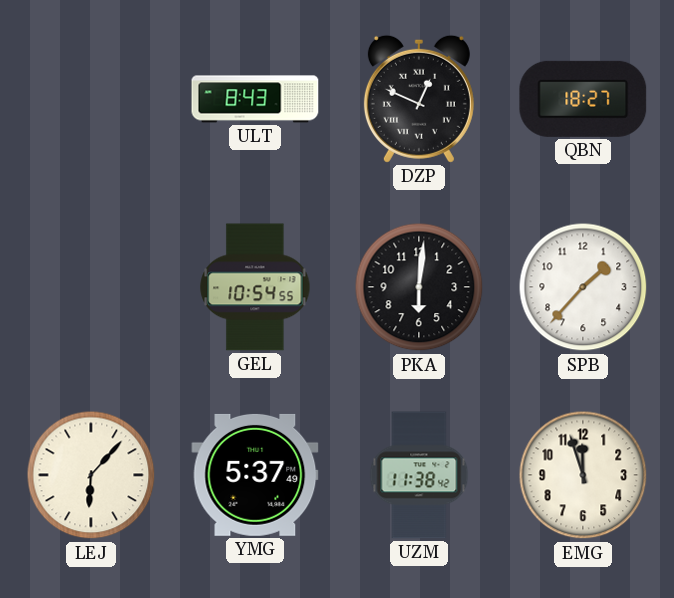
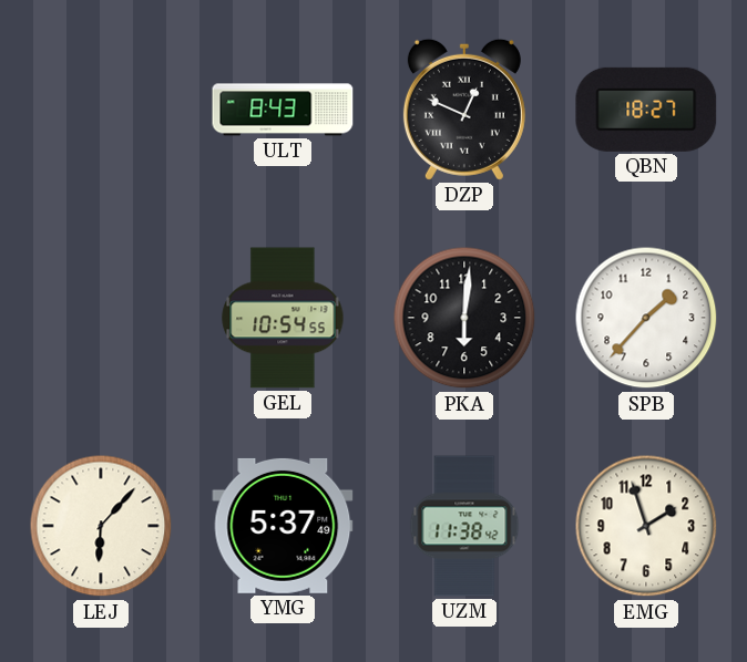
EMG: 11:57 -> 1:57
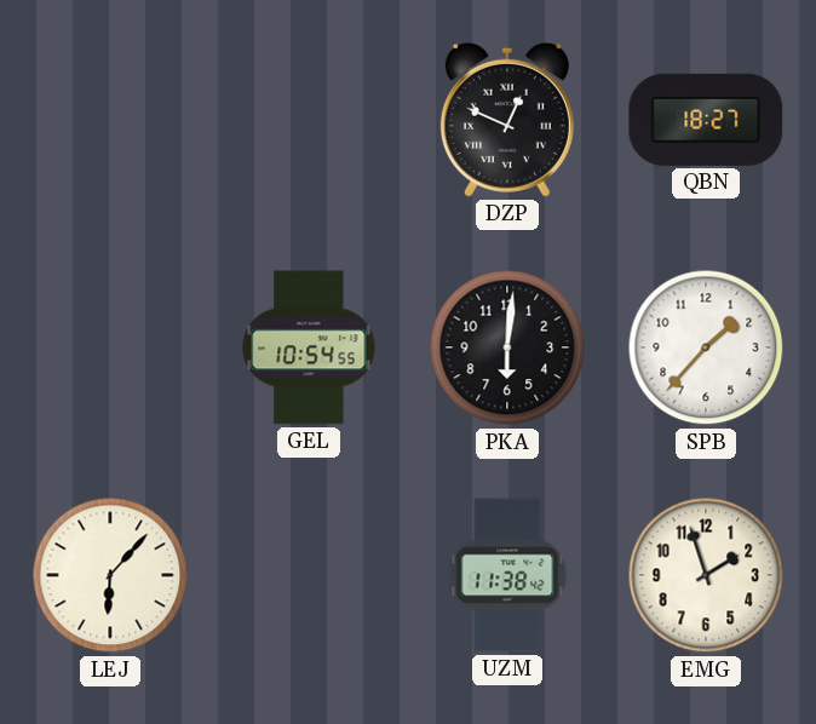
ULT: 8:43 -> none
YMG: 5:37 -> none
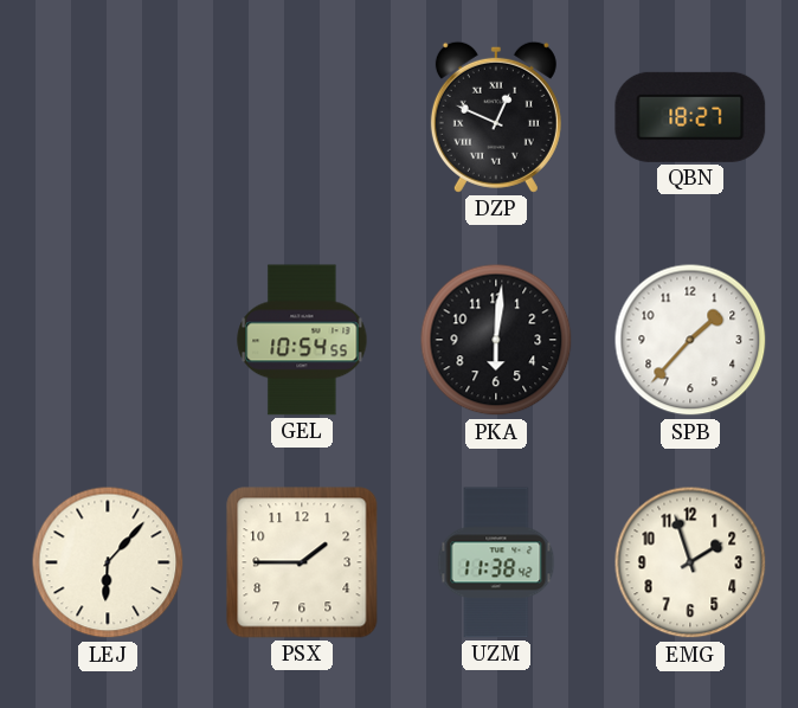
PSX: none -> 1:45
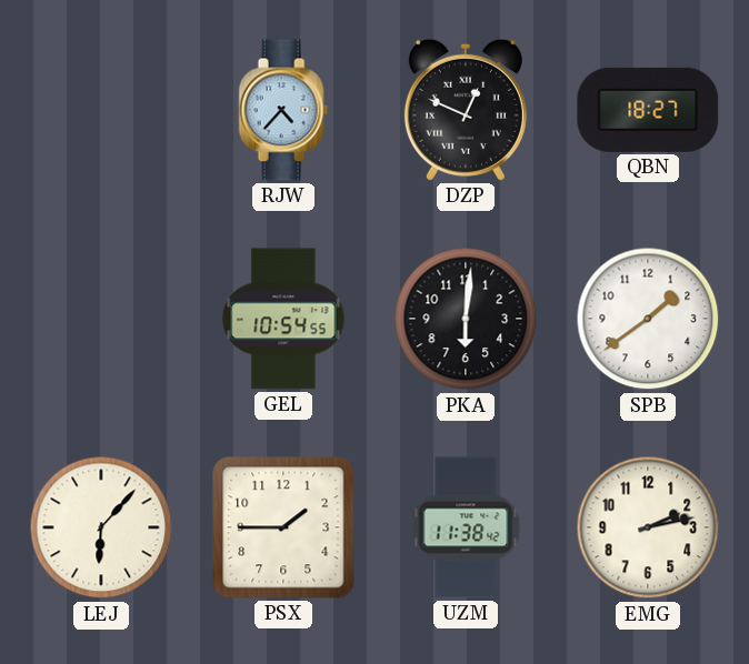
RJW: none -> 4:37
SPB: 1:37 -> 1:39
EMG: 1:57 -> 2:13
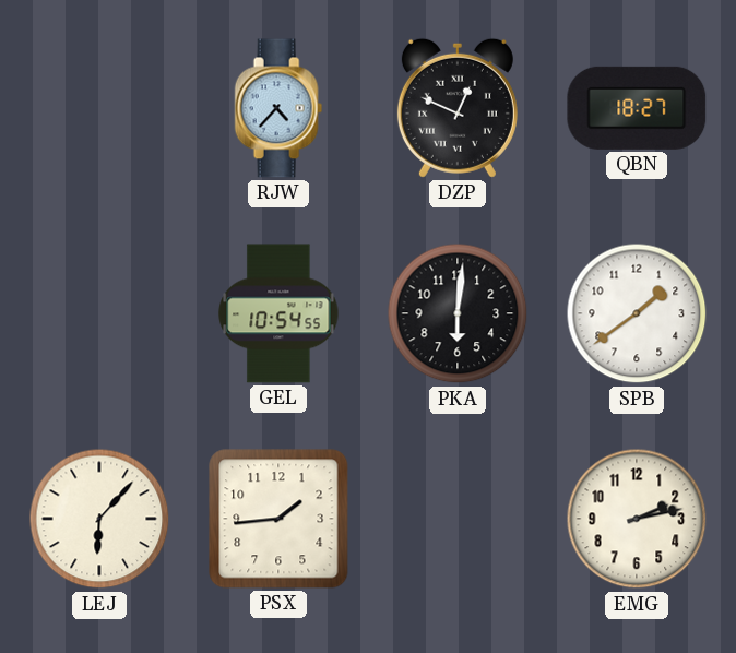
PSX: 1:45 -> 1:44
UZM: 11:38 -> none
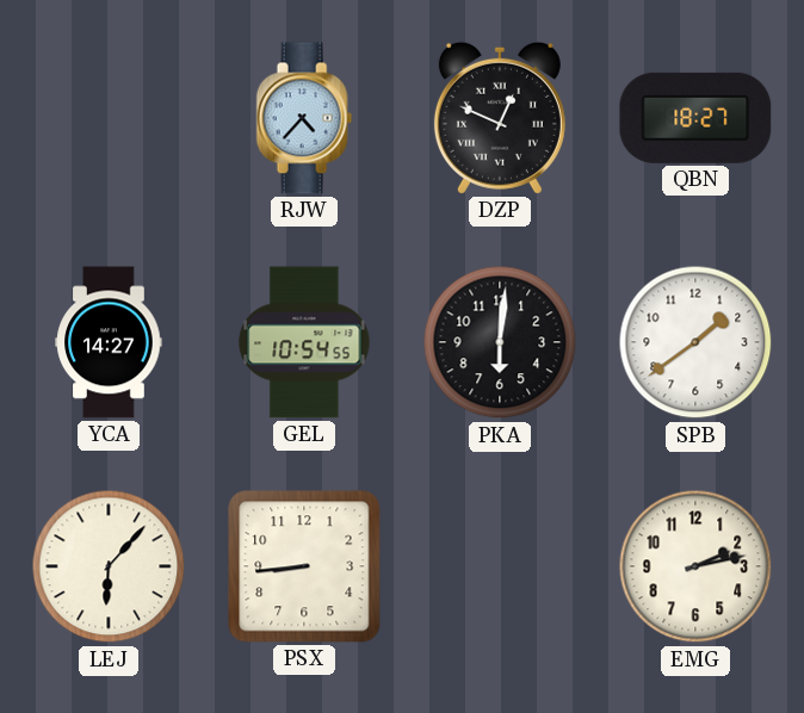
YCA: none -> 14:27
PSX: 1:44 -> 8:44
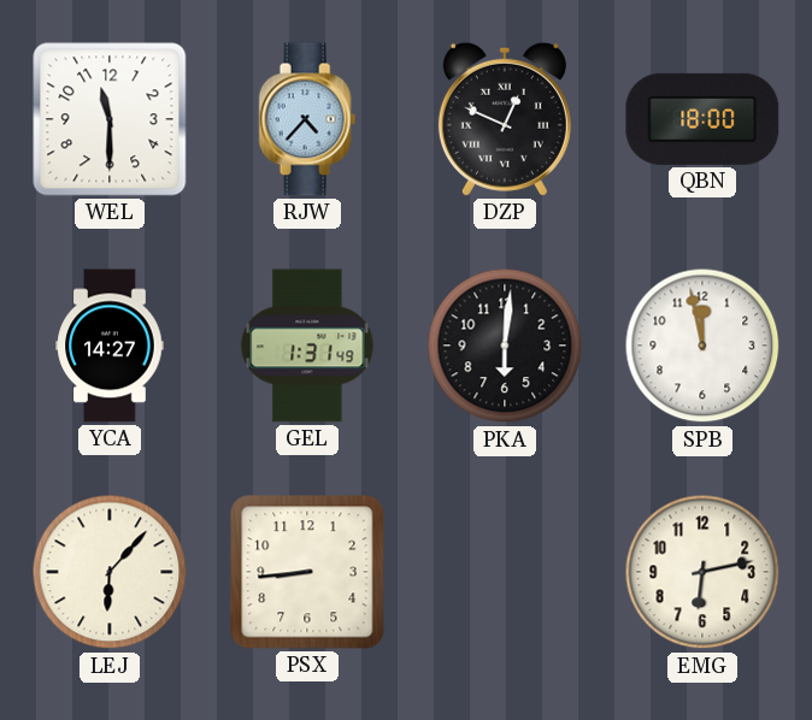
WEL: none -> 11:30
QBN: 18:27 -> 18:00
GEL: 10:54 -> 1:31
SPB: 1:39 -> 11:58
EMG: 2:13 -> 6:13
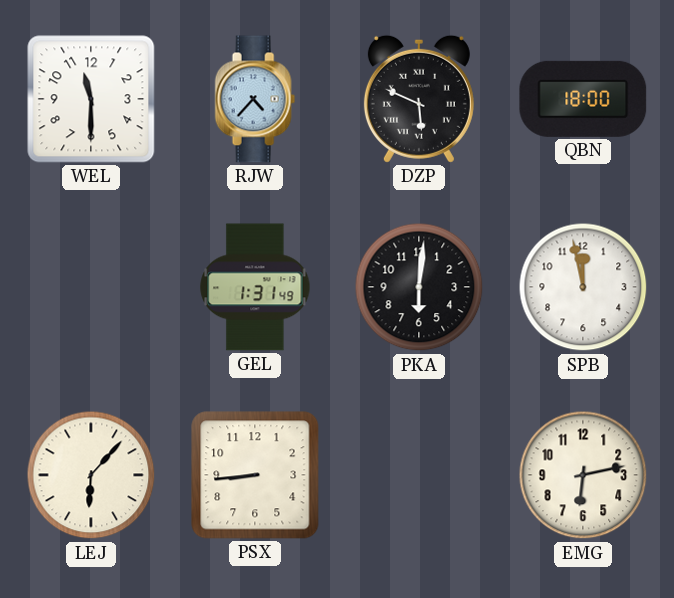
DZP: 12:49 -> 5:49
YCA: 14:27 -> none
